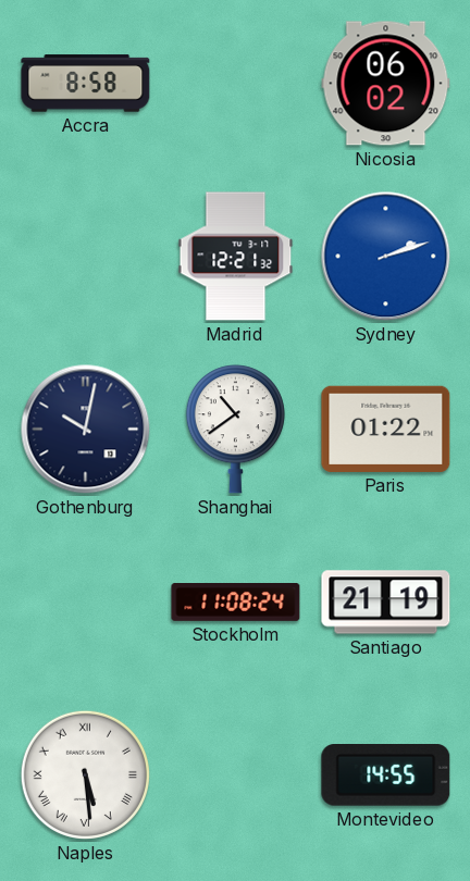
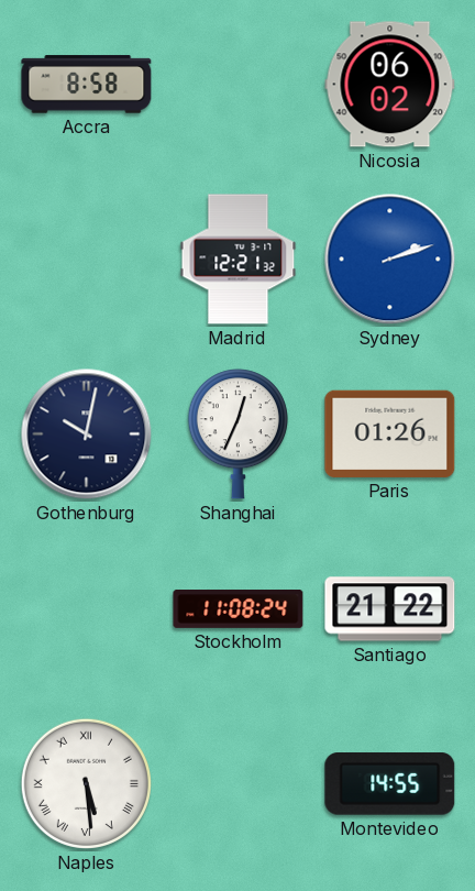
Shanghai: 10:39 -> 12:34
Paris: 01:22 -> 01:26
Santiago: 21:19 -> 21:22
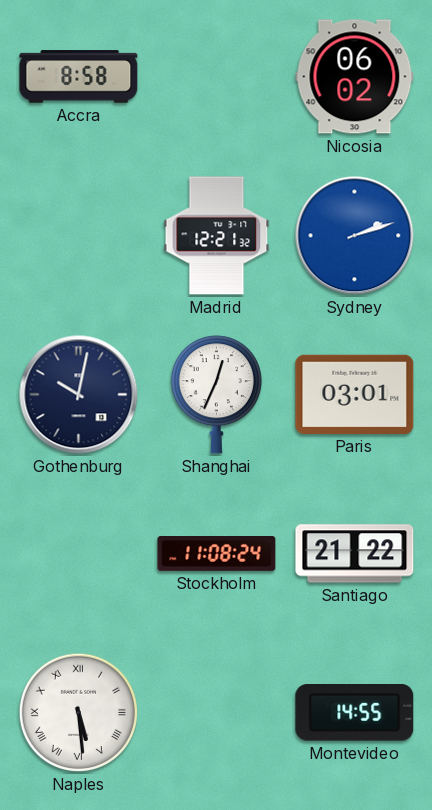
Paris: 01:26 -> 03:01
